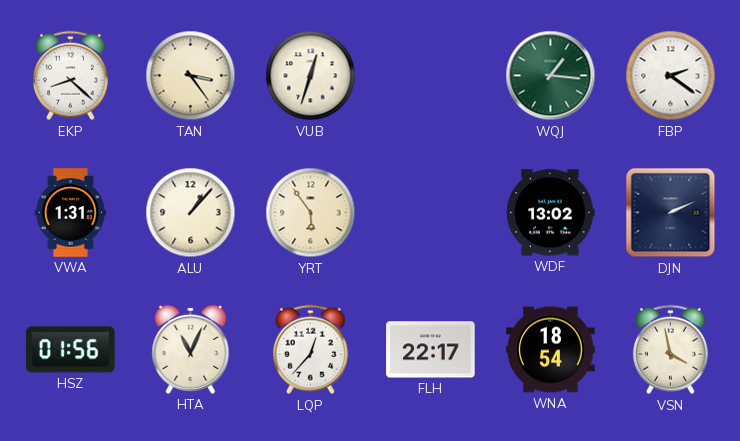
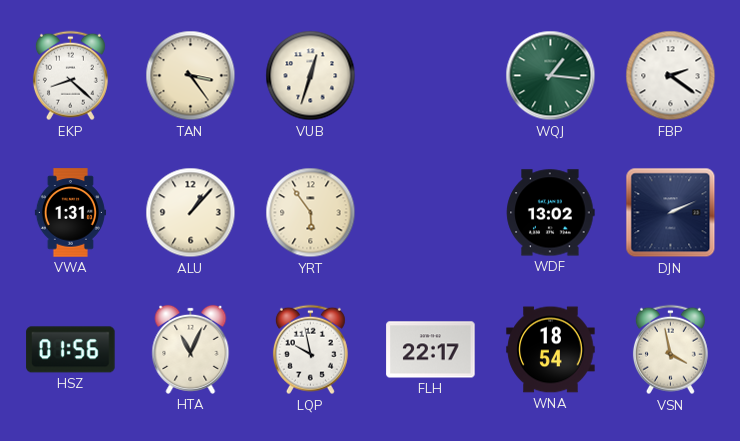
LQP: 12:37 -> 9:58
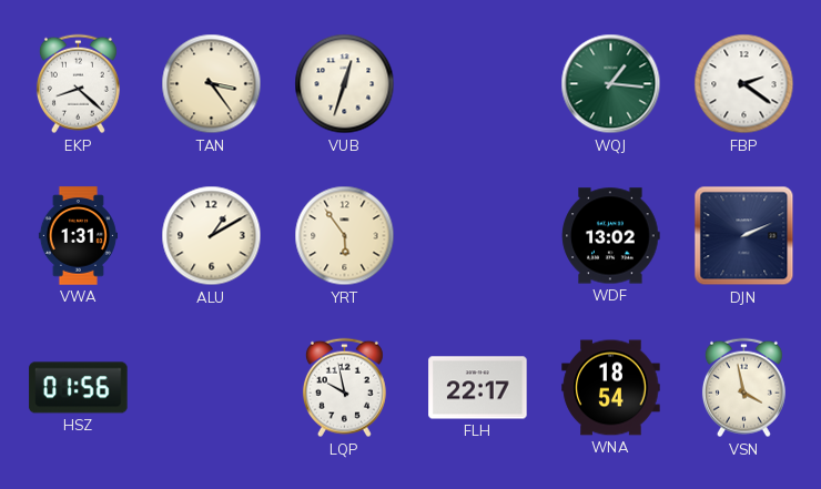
ALU: 1:07 -> 1:10
HTA: 11:04 -> none
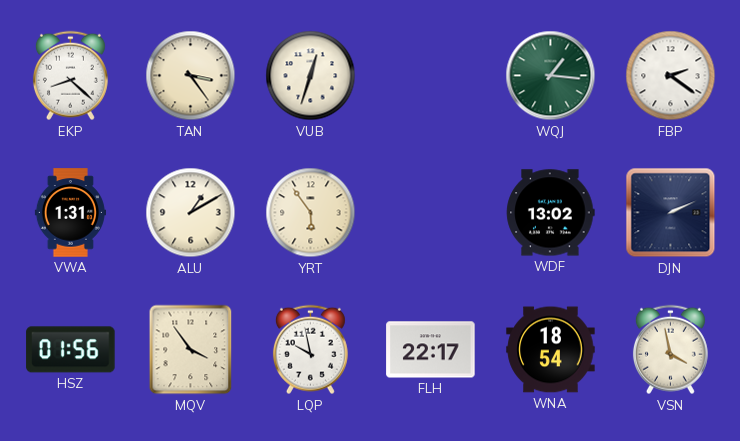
MQV: none -> 3:54
